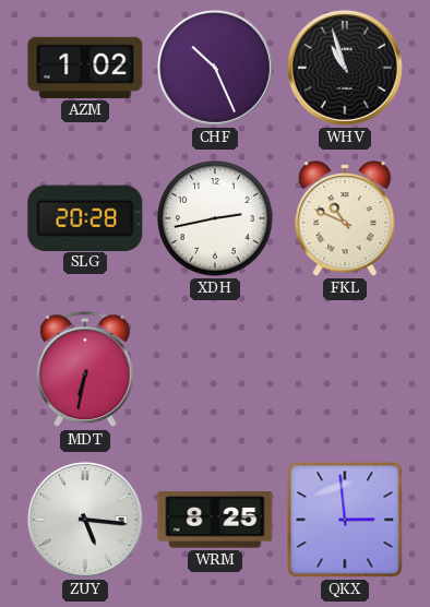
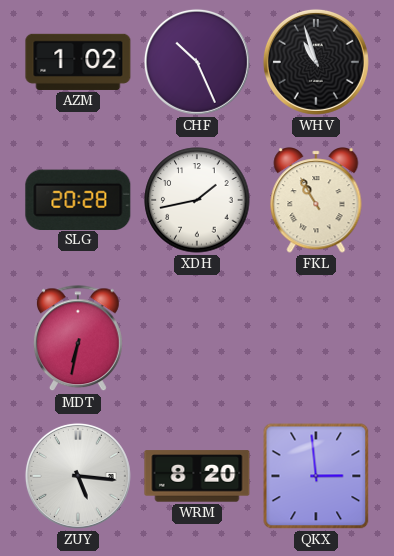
XDH: 2:43 -> 1:43
FKL: 10:49 -> 10:55
WRM: 8:25 -> 8:20
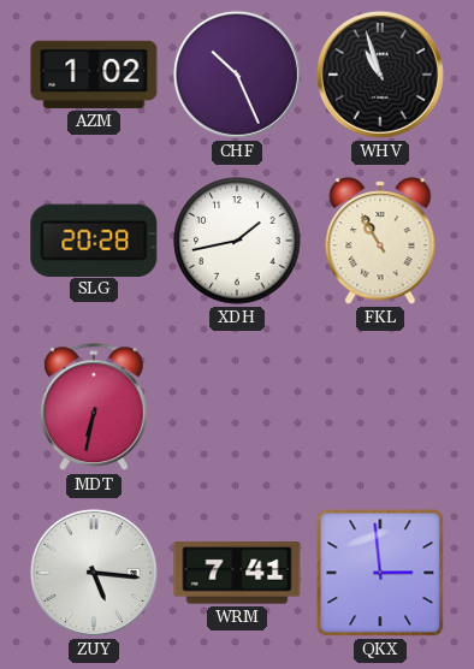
WRM: 8:20 -> 7:41
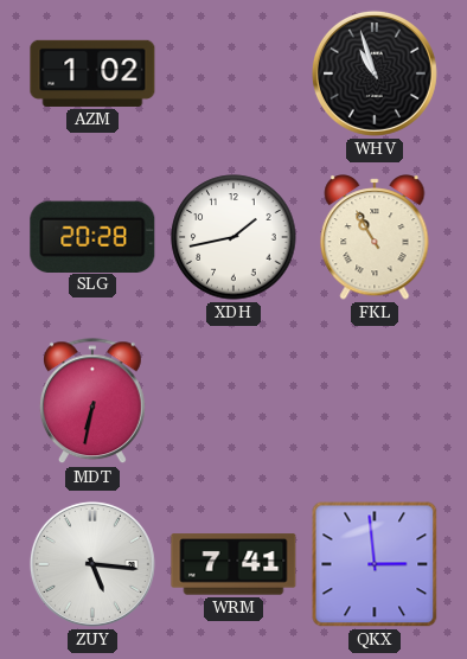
CHF: 10:26 -> none
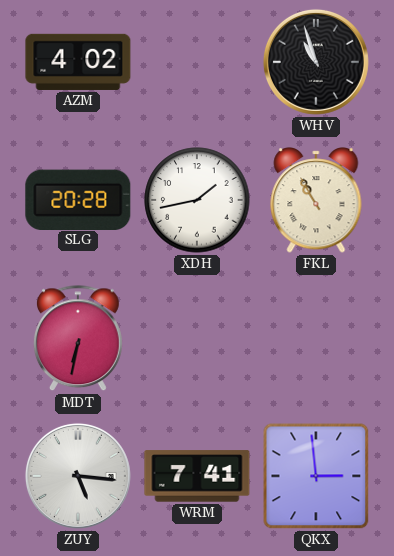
AZM: 1:02 -> 4:02
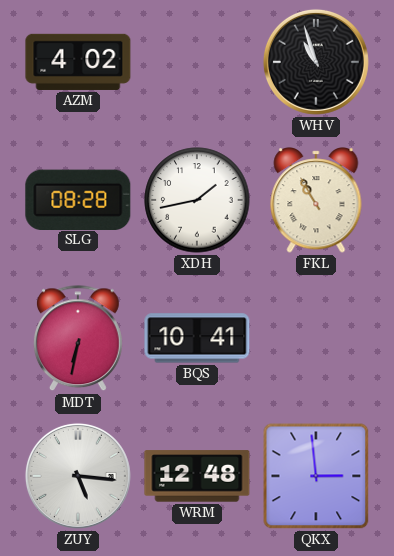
SLG: 20:28 -> 08:28
BQS: none -> 10:41
WRM: 7:41 -> 12:48
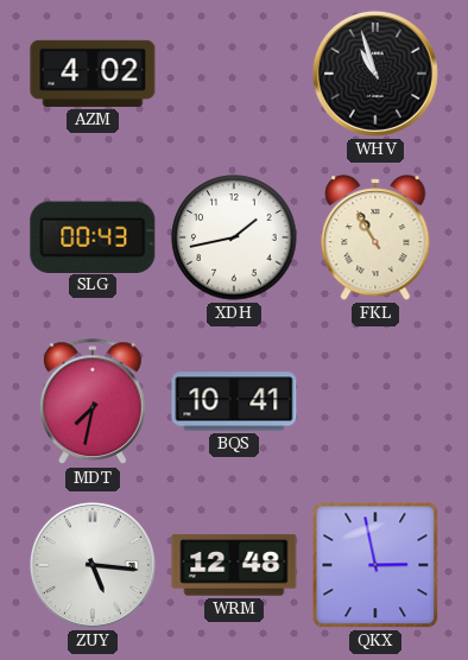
SLG: 08:28 -> 00:43
MDT: 6:32 -> 7:32
QKX: 2:59 -> 2:58
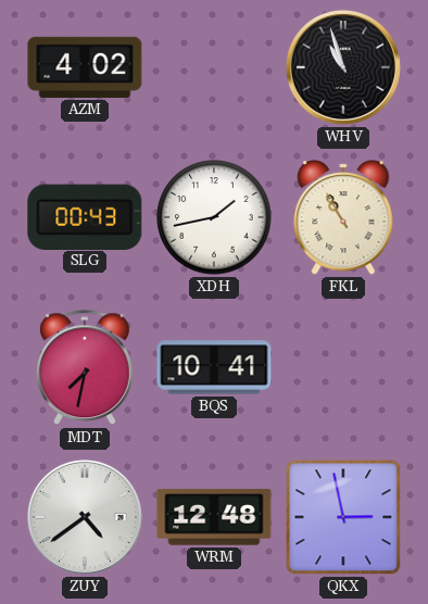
ZUY: 5:16 -> 4:39
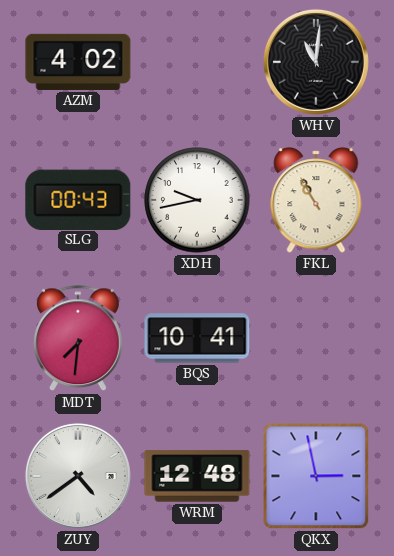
WHV: 10:57 -> 11:01
XDH: 1:43 -> 9:43
MDT: 7:32 -> 7:31
